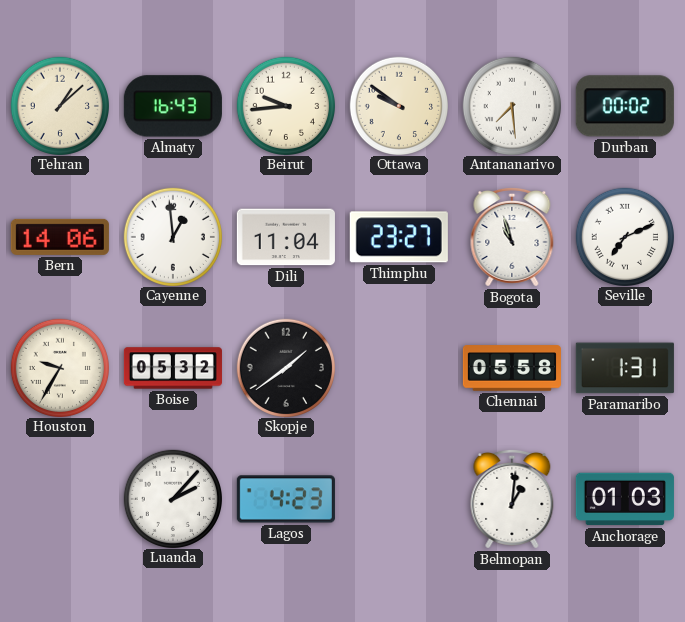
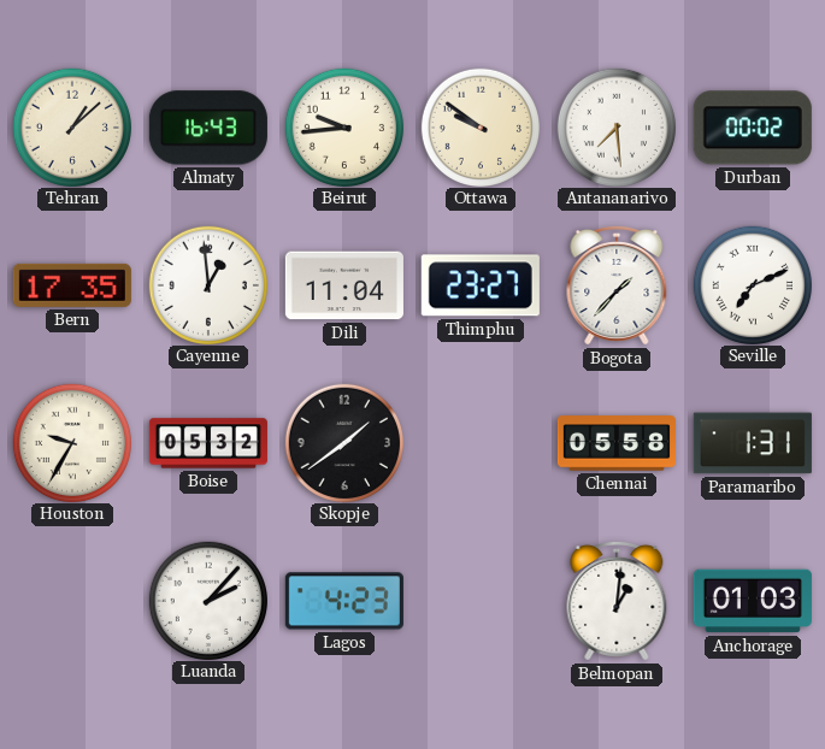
Bern: 14:06 -> 17:35
Bogota: 10:57 -> 1:37
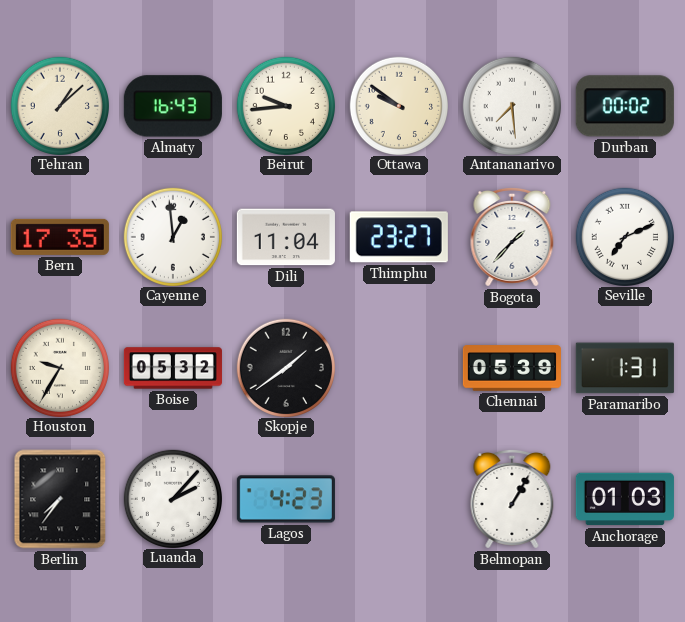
Chennai: 05:58 -> 05:39
Berlin: none -> 7:36
Belmopan: 1:01 -> 1:05
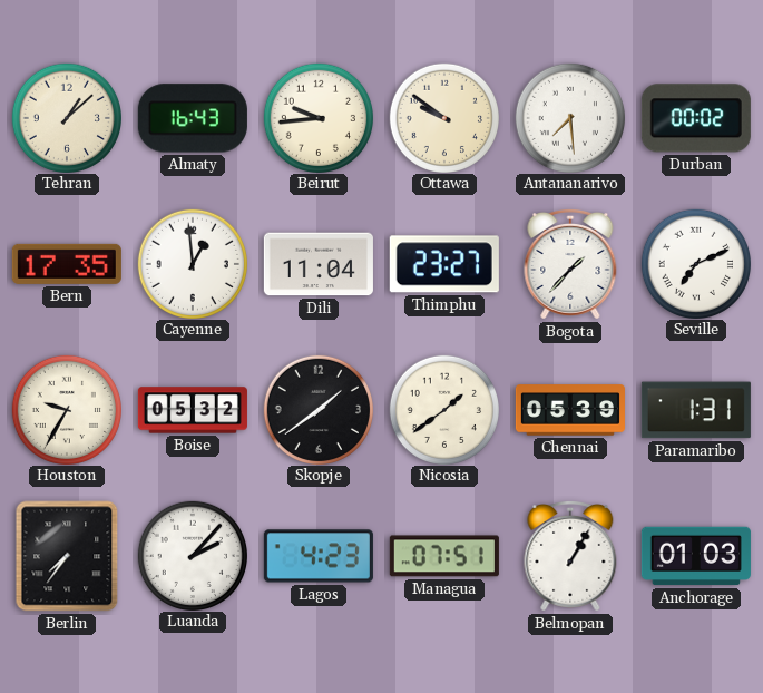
Nicosia: none -> 1:39
Managua: none -> 07:51
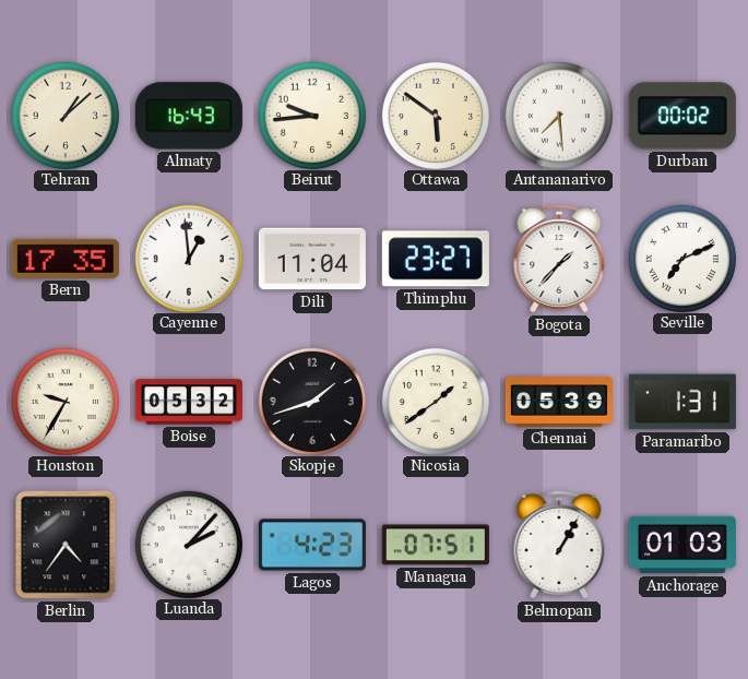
Ottawa: 9:51 -> 5:51
Skopje: 1:39 -> 1:42
Berlin: 7:36 -> 4:36
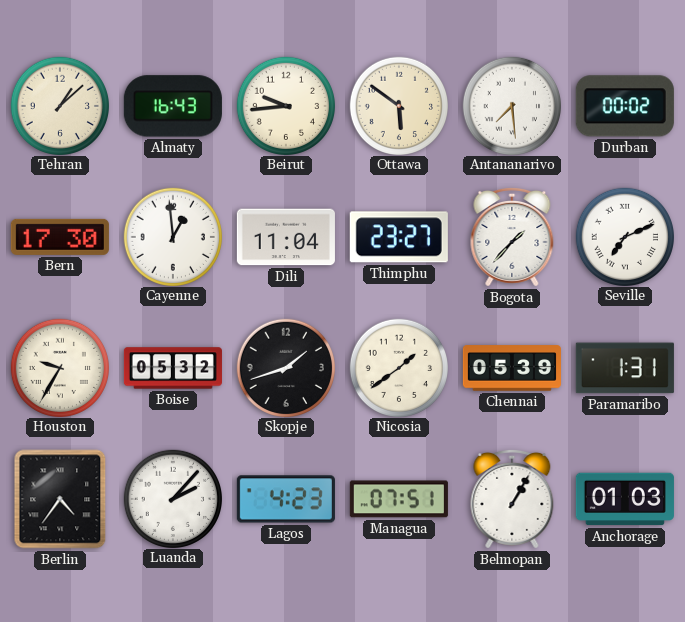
Bern: 17:35 -> 17:30
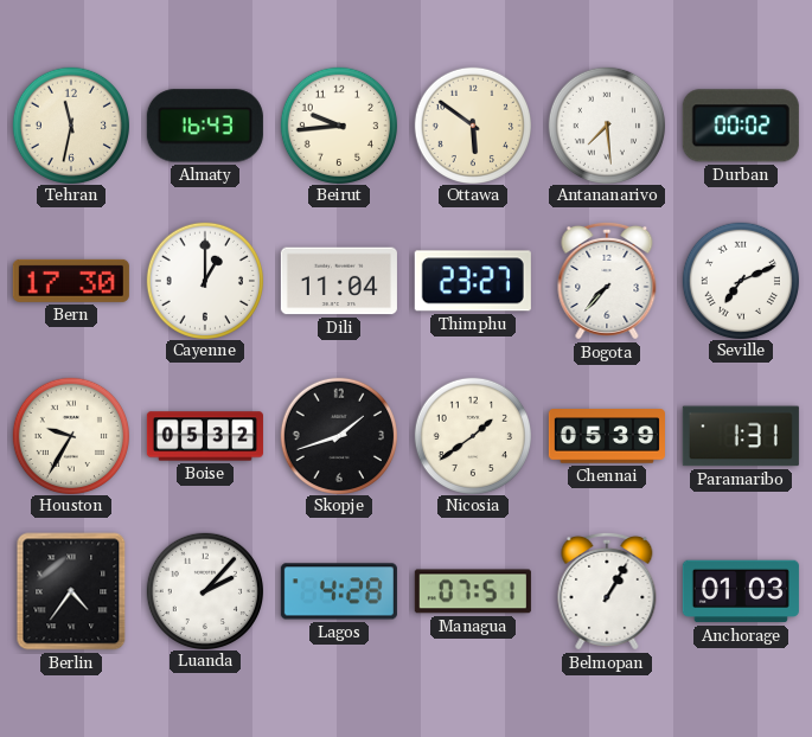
Tehran: 1:08 -> 11:32
Cayenne: 12:59 -> 1:00
Bogota: 1:37 -> 7:37
Lagos: 4:23 -> 4:28
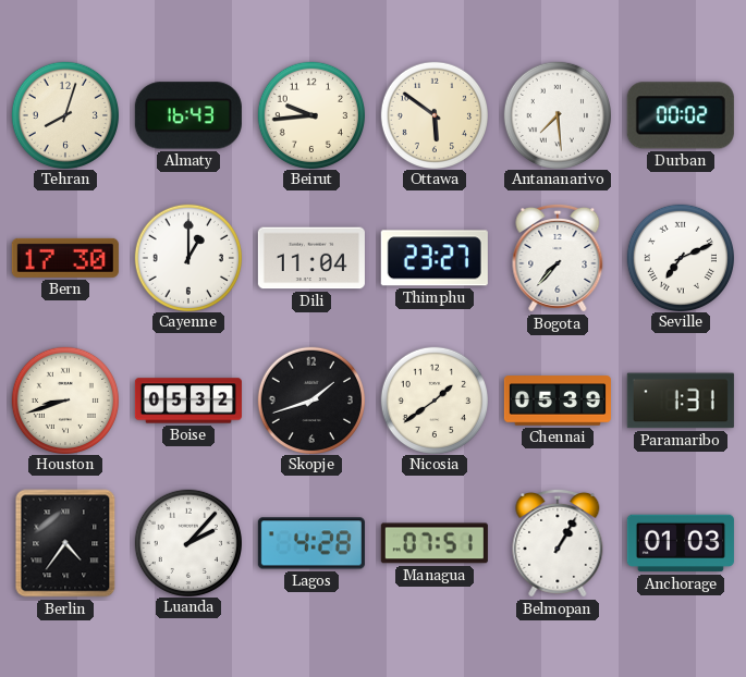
Tehran: 11:32 -> 8:03
Houston: 9:35 -> 8:42
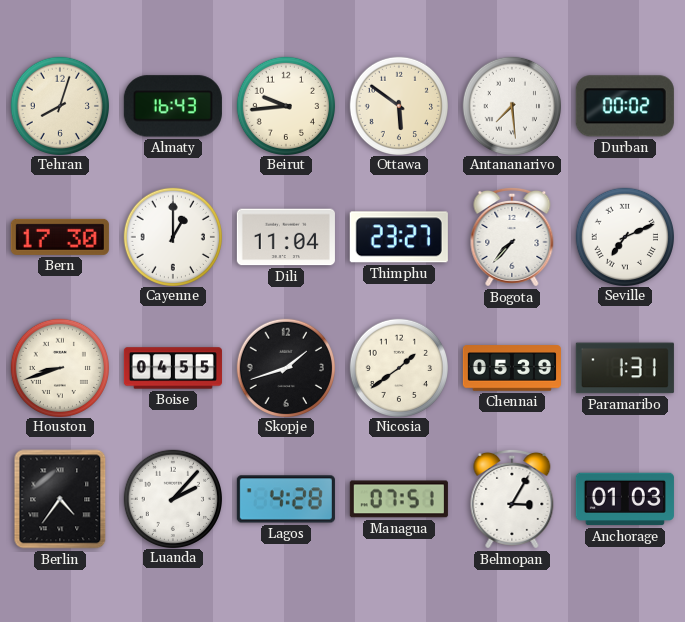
Boise: 05:32 -> 04:55
Belmopan: 1:05 -> 3:05
